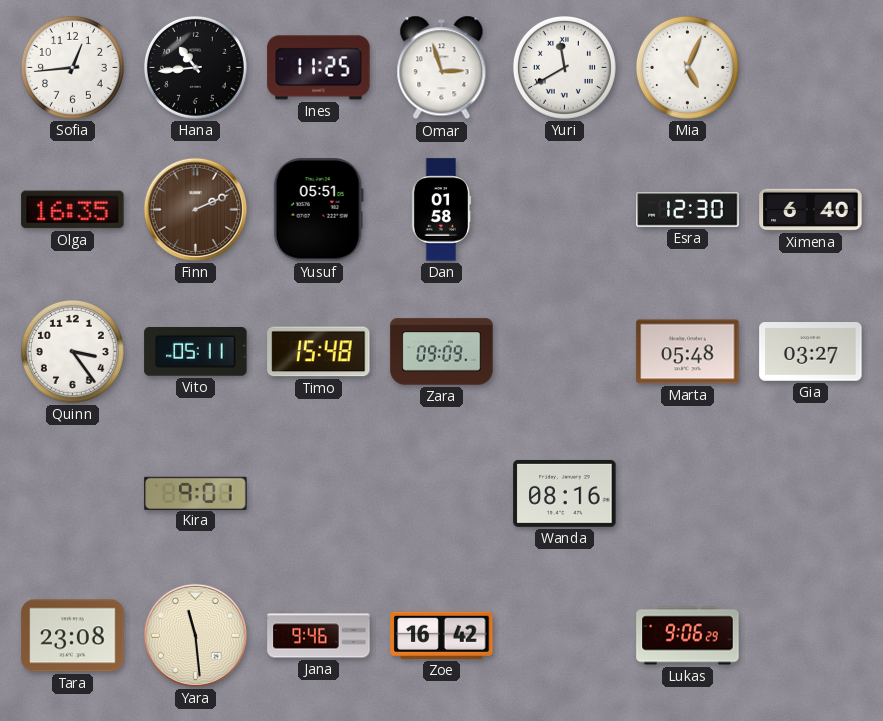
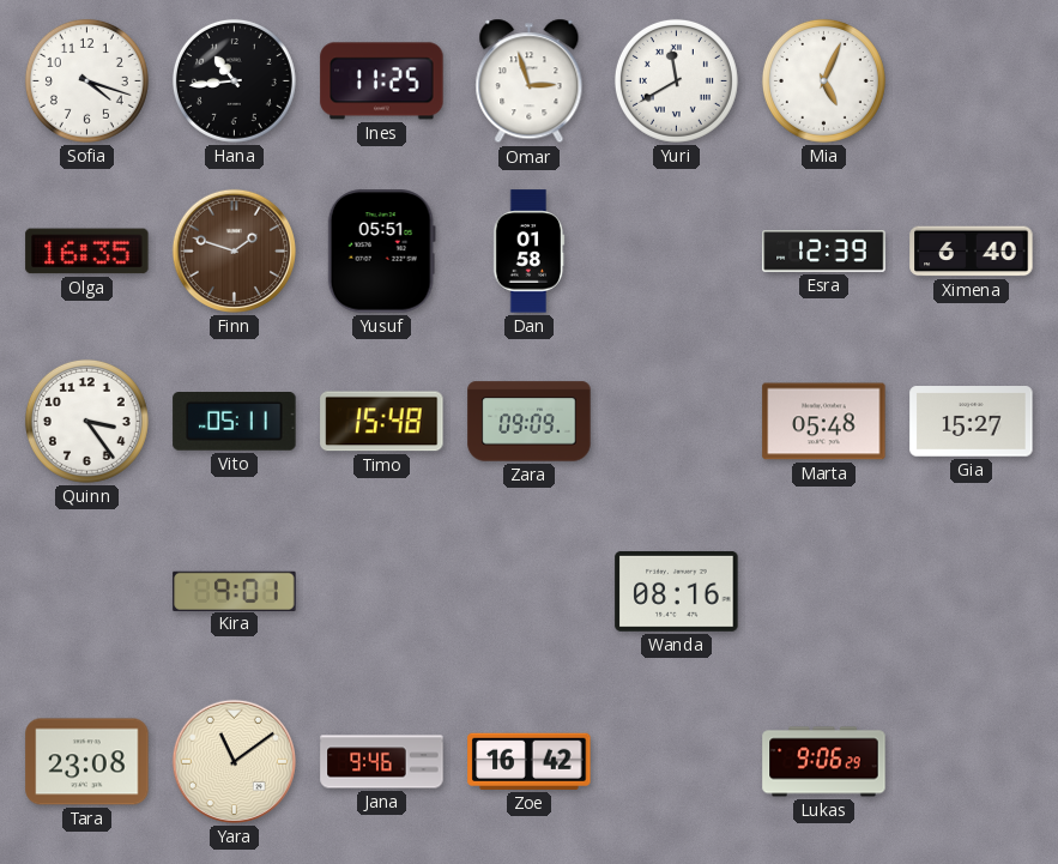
Sofia: 12:44 -> 4:18
Finn: 2:11 -> 1:48
Esra: 12:30 -> 12:39
Gia: 03:27 -> 15:27
Yara: 11:29 -> 11:09
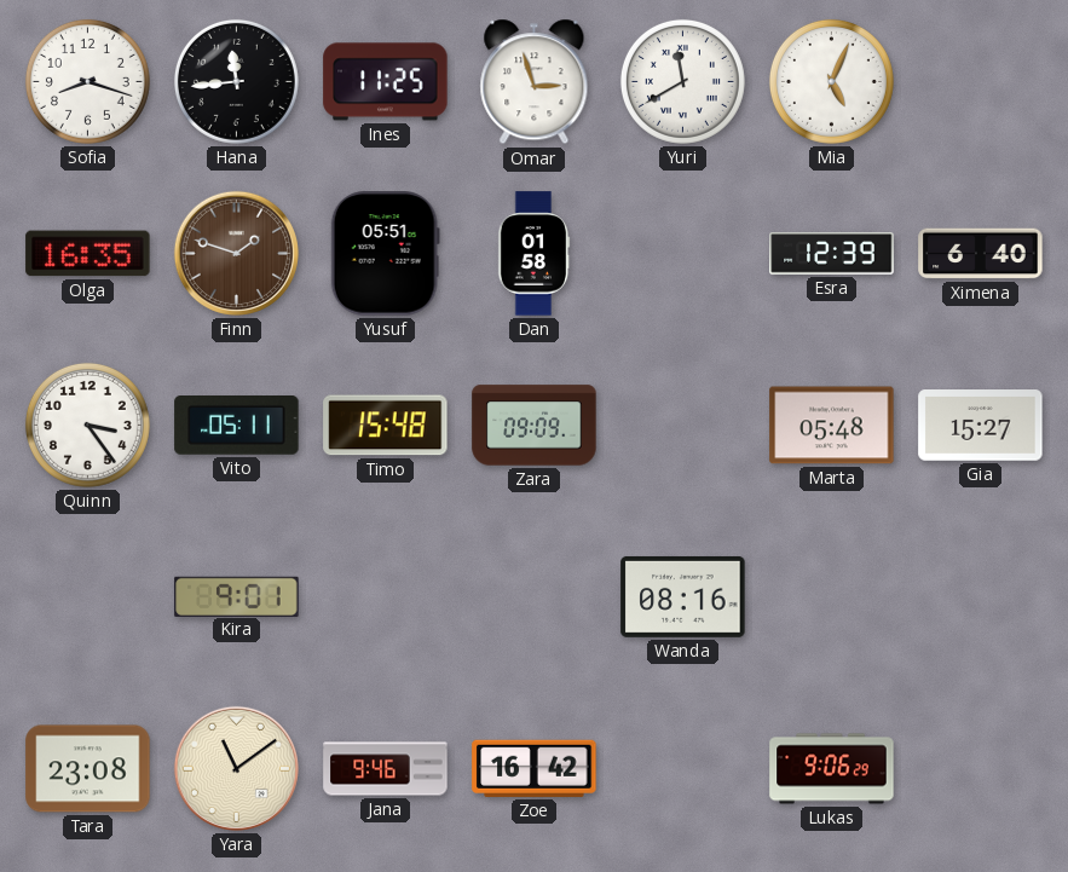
Sofia: 4:18 -> 8:18
Hana: 10:44 -> 11:44
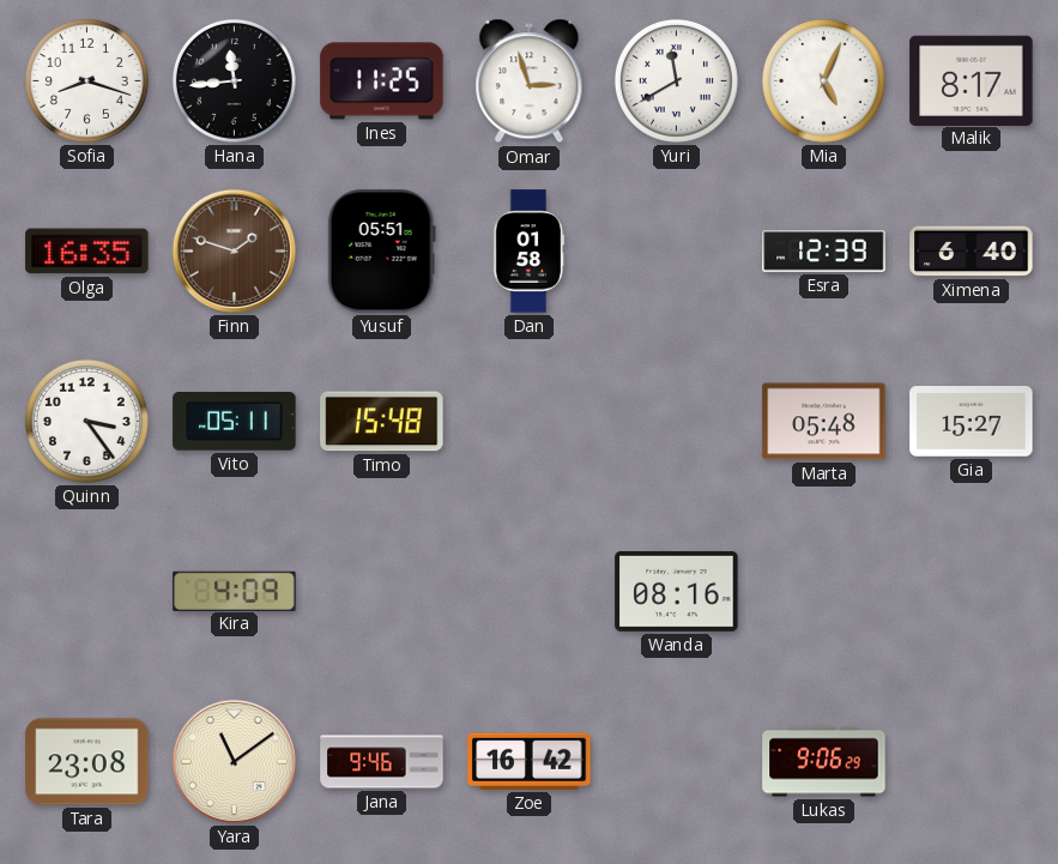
Malik: none -> 8:17
Zara: 09:09 -> none
Kira: 9:01 -> 4:09
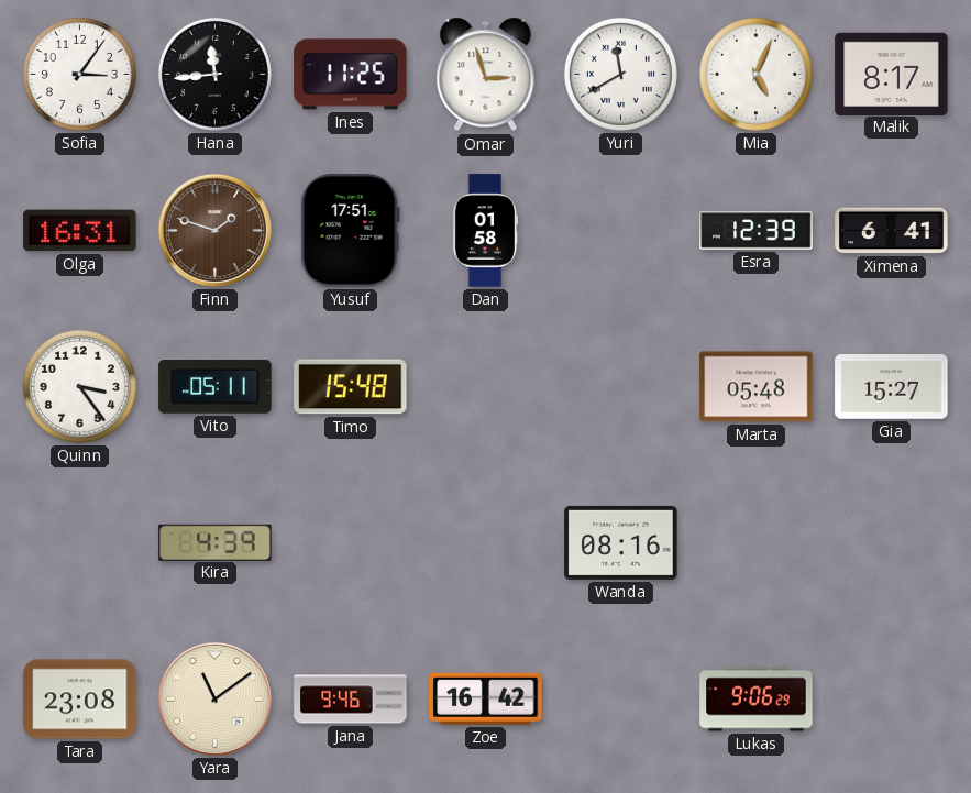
Sofia: 8:18 -> 3:06
Olga: 16:35 -> 16:31
Yusuf: 05:51 -> 17:51
Ximena: 6:40 -> 6:41
Kira: 4:09 -> 4:39
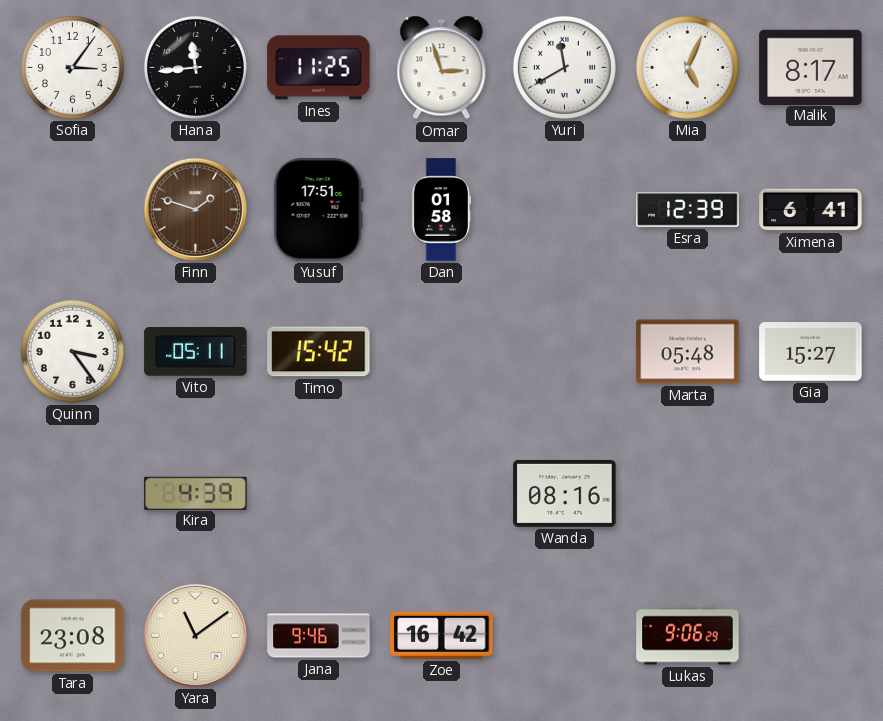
Olga: 16:31 -> none
Timo: 15:48 -> 15:42
